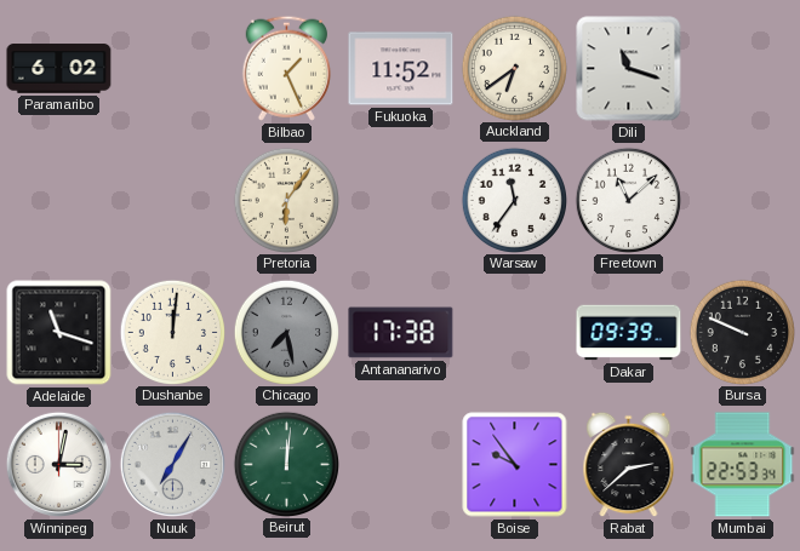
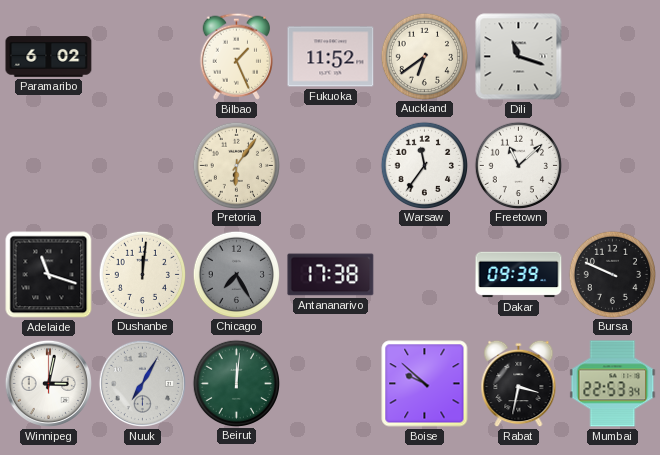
Chicago: 7:28 -> 7:25
Boise: 9:54 -> 9:52
Rabat: 2:38 -> 3:32
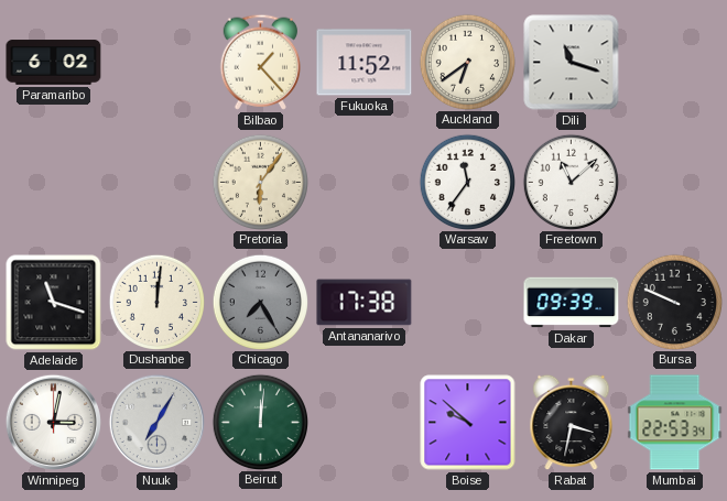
Bilbao: 1:26 -> 1:23
